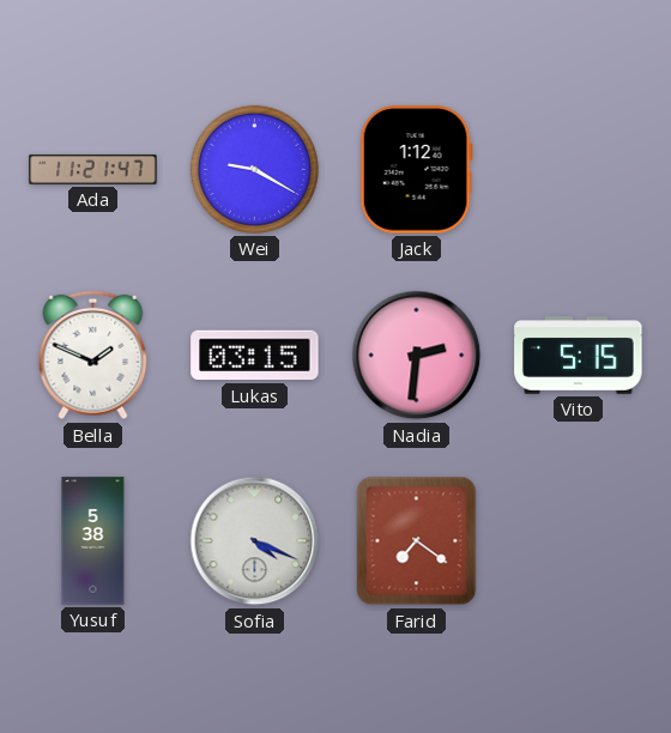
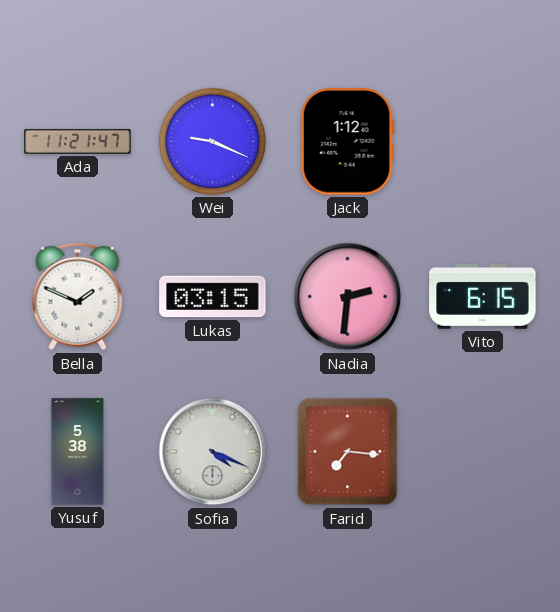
Wei: 9:20 -> 9:19
Vito: 5:15 -> 6:15
Farid: 7:21 -> 7:16
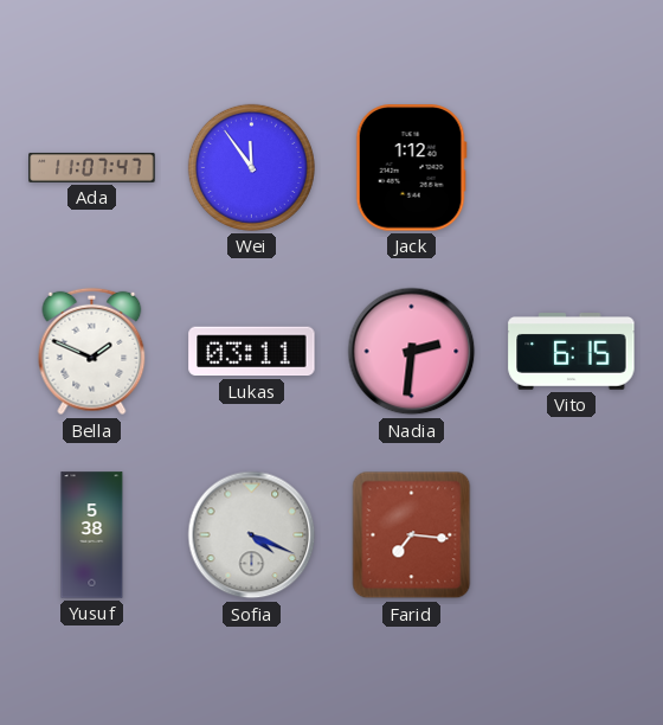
Ada: 11:21 -> 11:07
Wei: 9:19 -> 11:54
Lukas: 03:15 -> 03:11
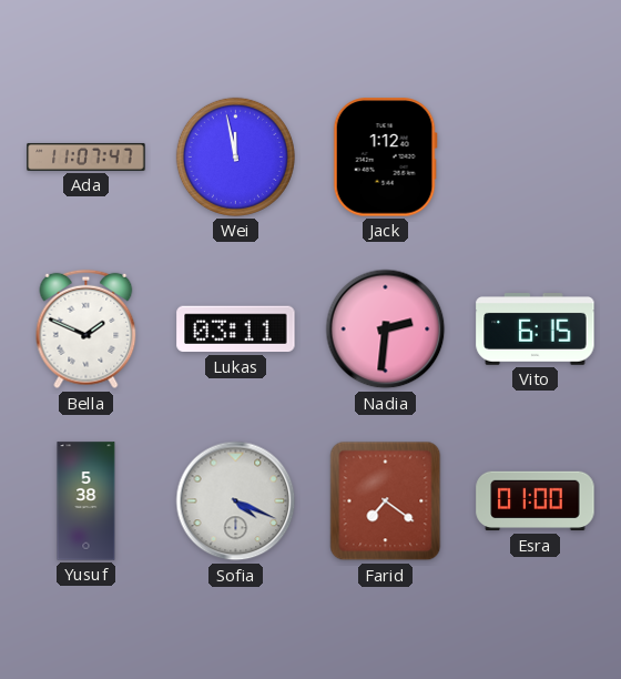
Wei: 11:54 -> 11:58
Farid: 7:16 -> 7:21
Esra: none -> 01:00
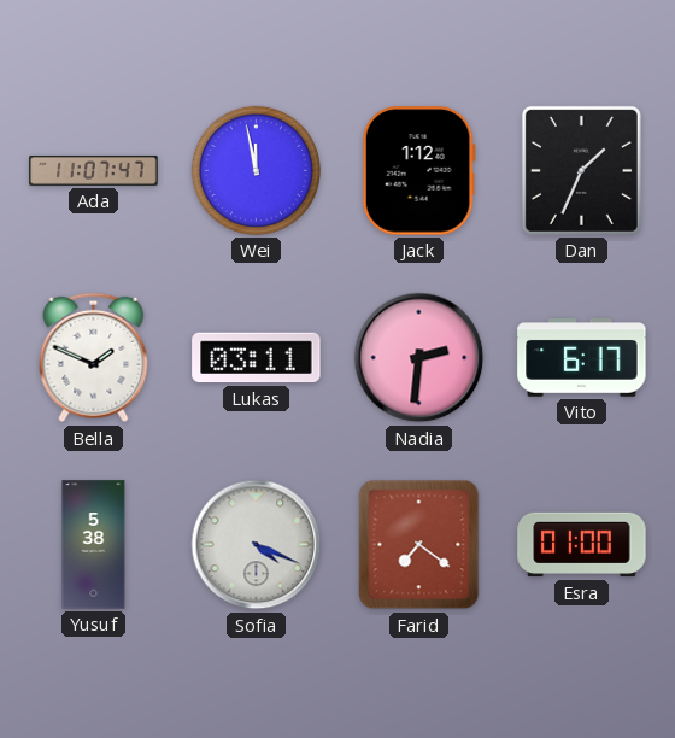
Dan: none -> 1:34
Vito: 6:15 -> 6:17
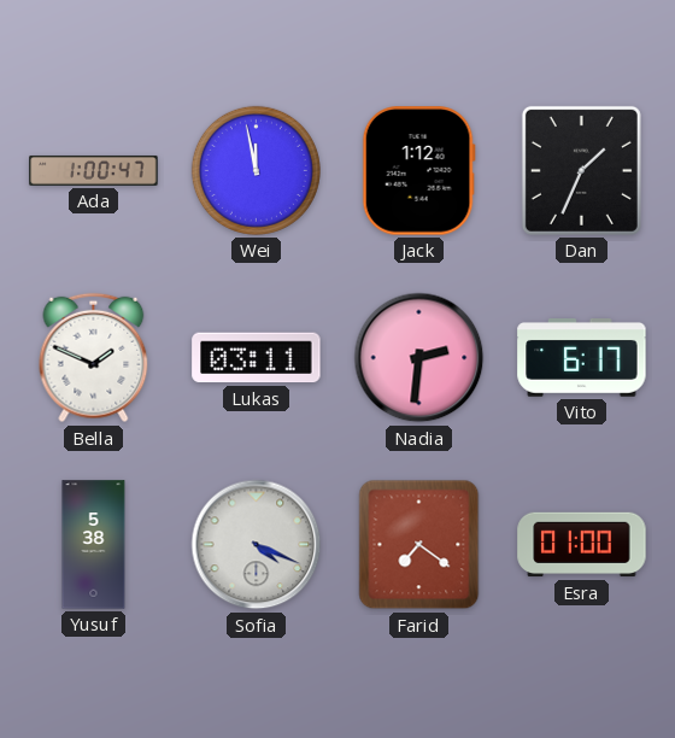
Ada: 11:07 -> 1:00
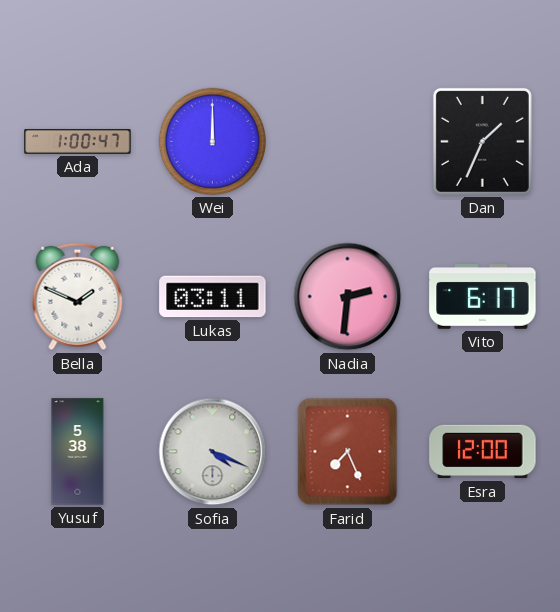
Wei: 11:58 -> 12:00
Jack: 1:12 -> none
Farid: 7:21 -> 7:26
Esra: 01:00 -> 12:00
